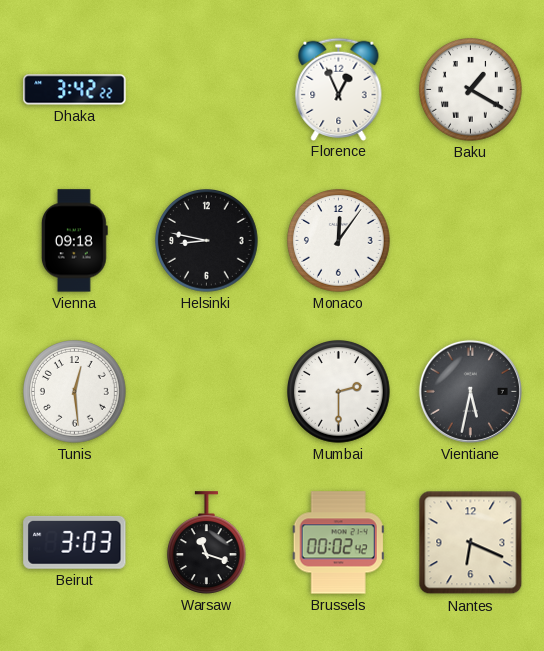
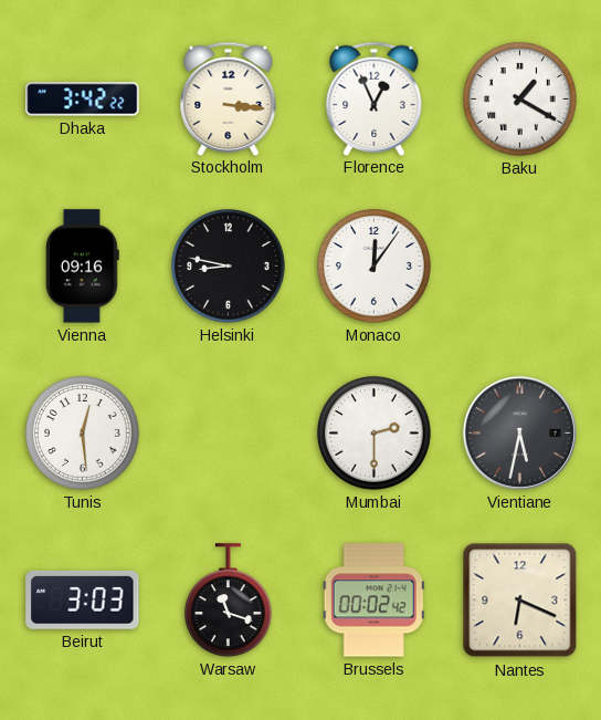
Stockholm: none -> 3:16
Vienna: 09:18 -> 09:16
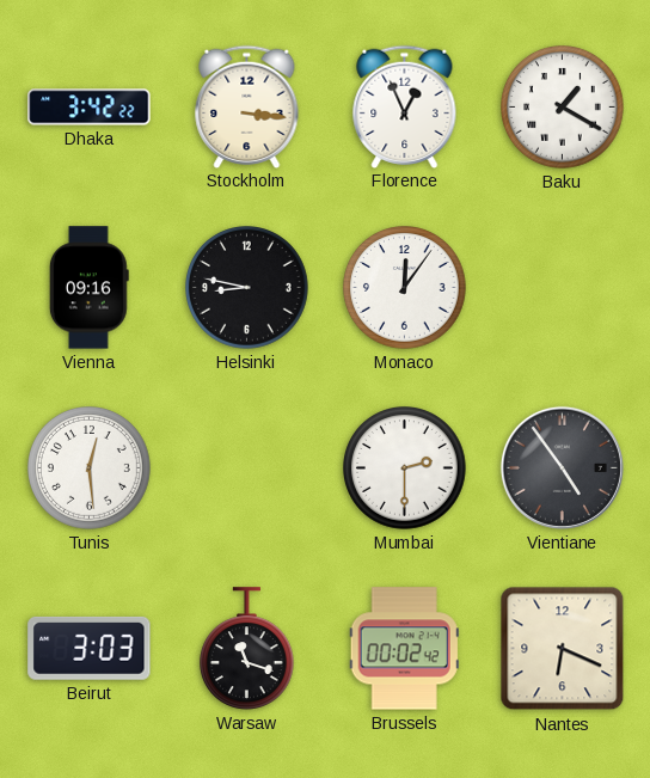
Vientiane: 5:32 -> 4:54
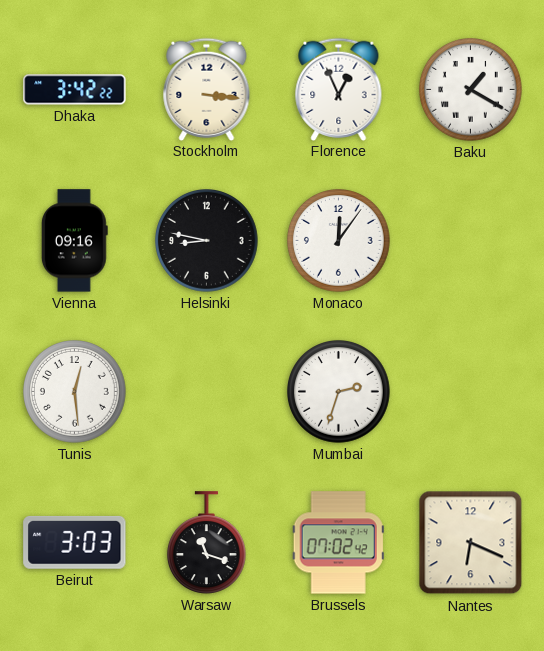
Mumbai: 2:30 -> 2:33
Vientiane: 4:54 -> none
Brussels: 00:02 -> 07:02
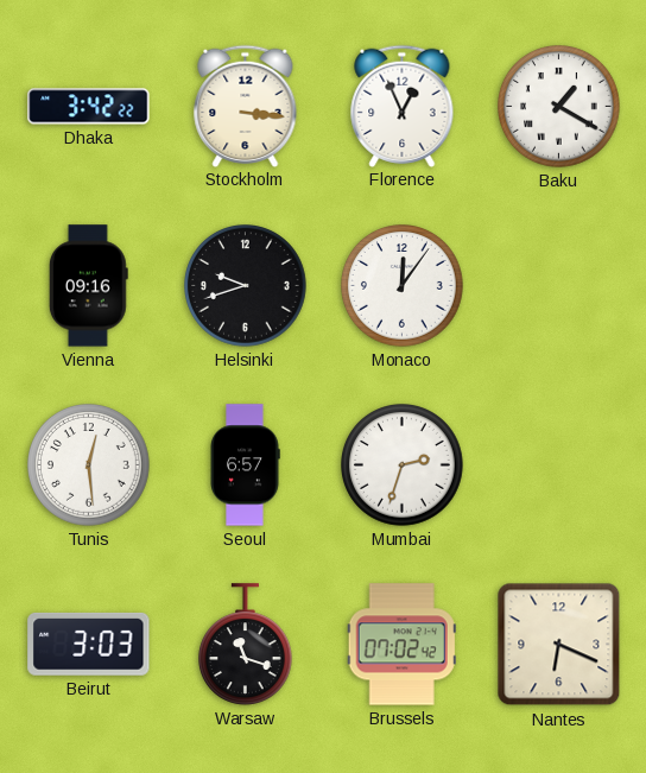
Helsinki: 8:47 -> 9:42
Seoul: none -> 6:57
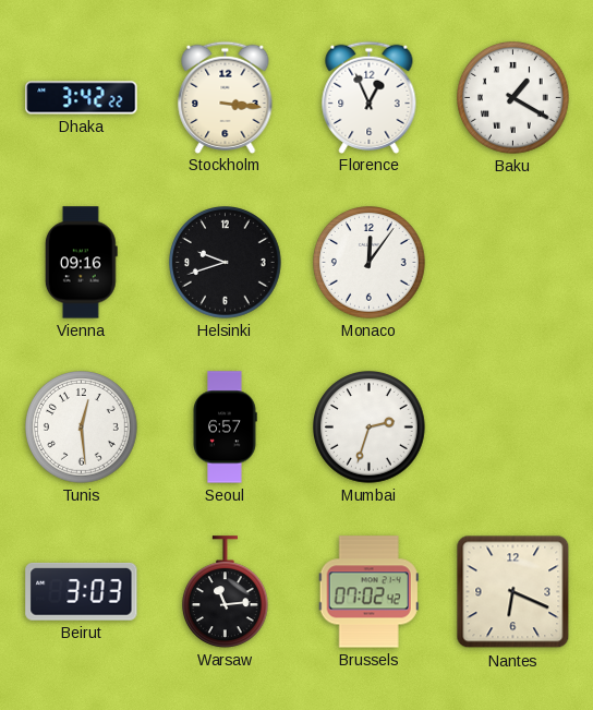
Warsaw: 11:18 -> 11:14
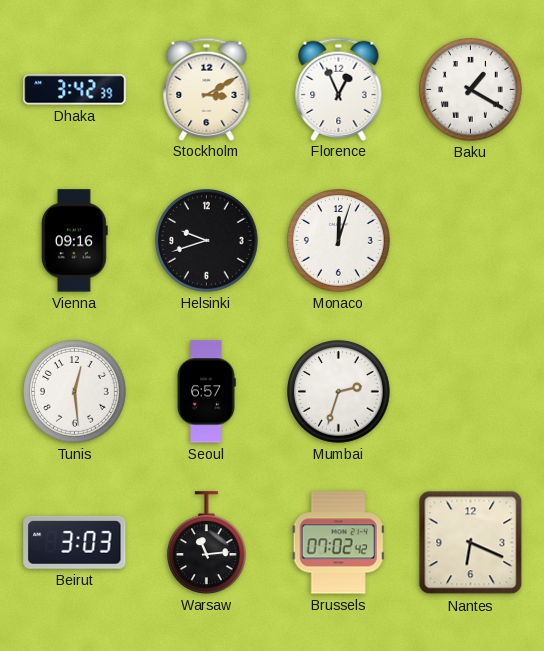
Dhaka: 3:42:22 -> 3:42:39
Stockholm: 3:16 -> 3:10
Monaco: 12:06 -> 12:03
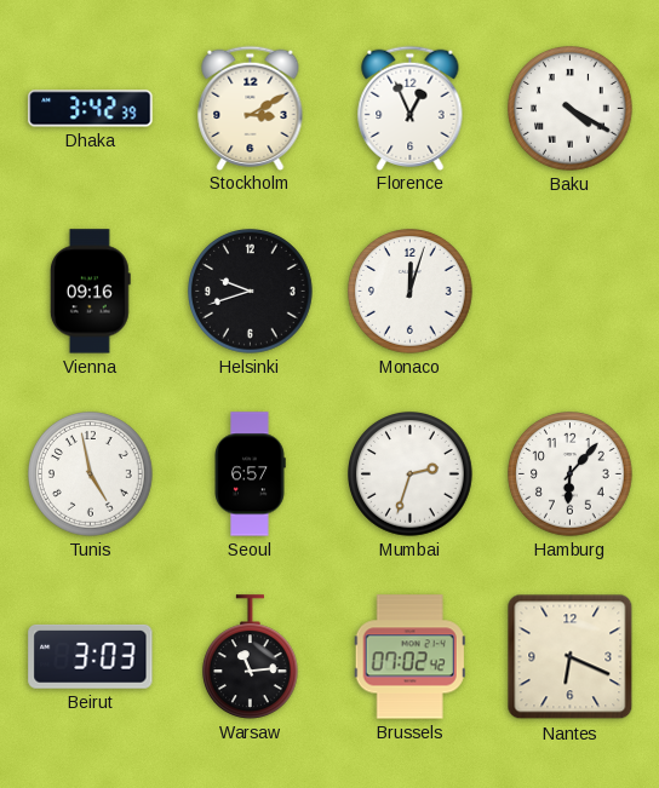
Baku: 1:20 -> 4:20
Tunis: 12:29 -> 4:58
Hamburg: none -> 6:07
